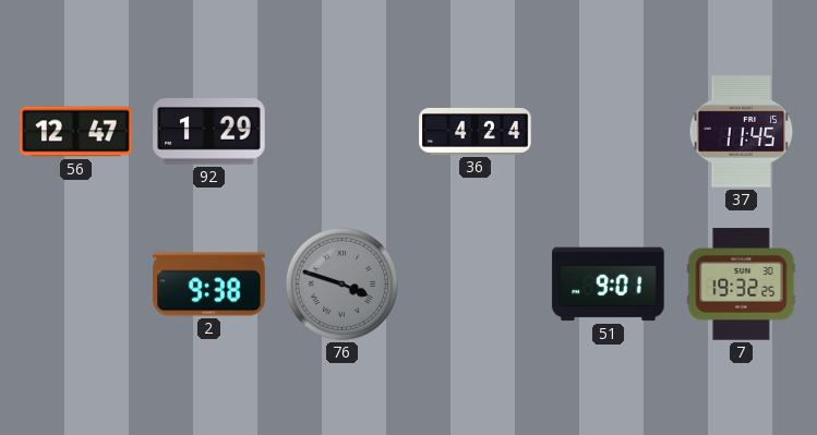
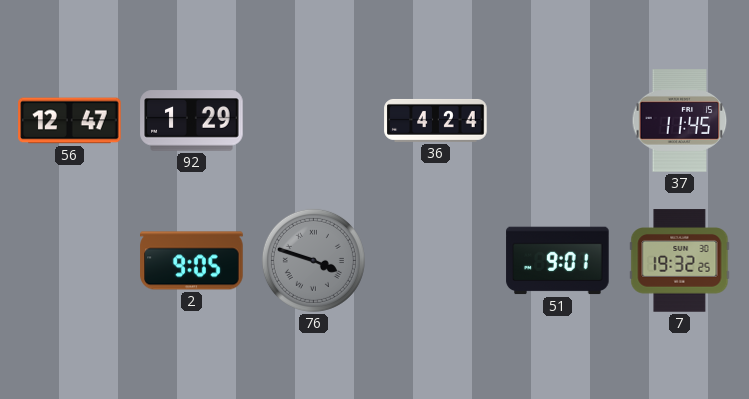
2: 9:38 -> 9:05
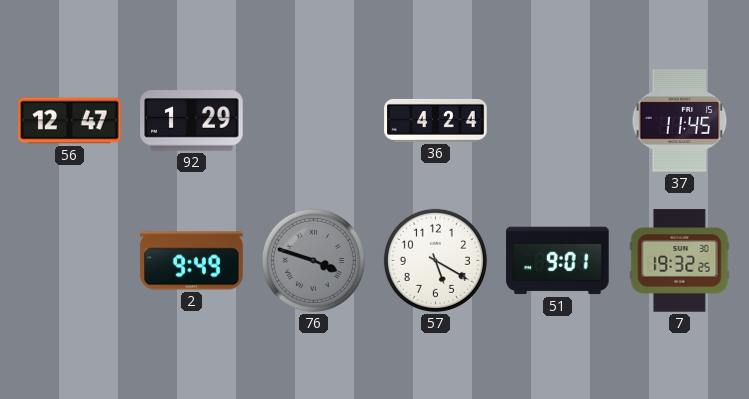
2: 9:05 -> 9:49
57: none -> 5:20
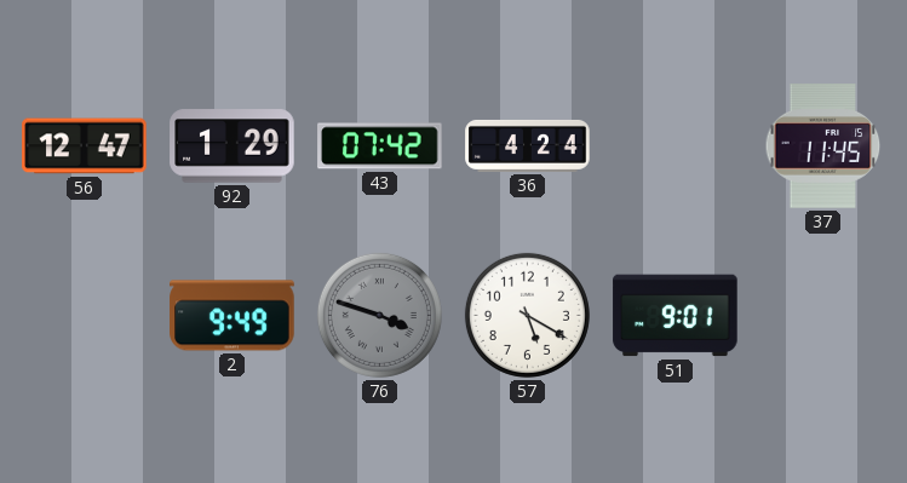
43: none -> 07:42
7: 19:32 -> none
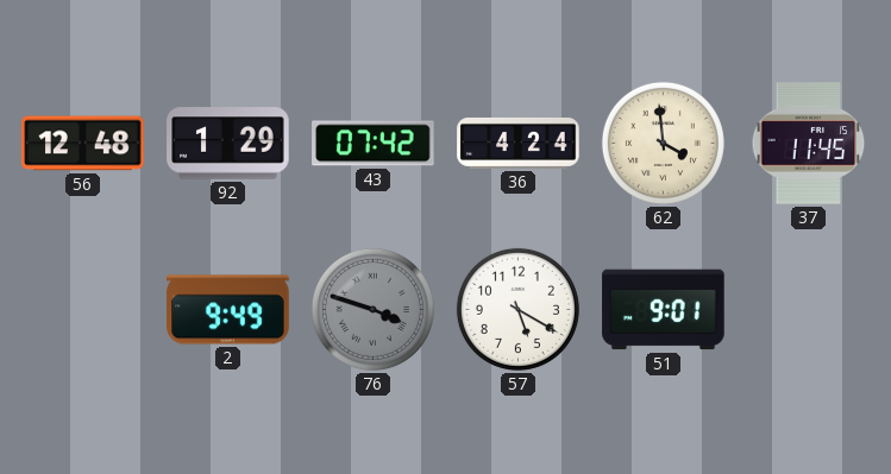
56: 12:47 -> 12:48
62: none -> 3:59
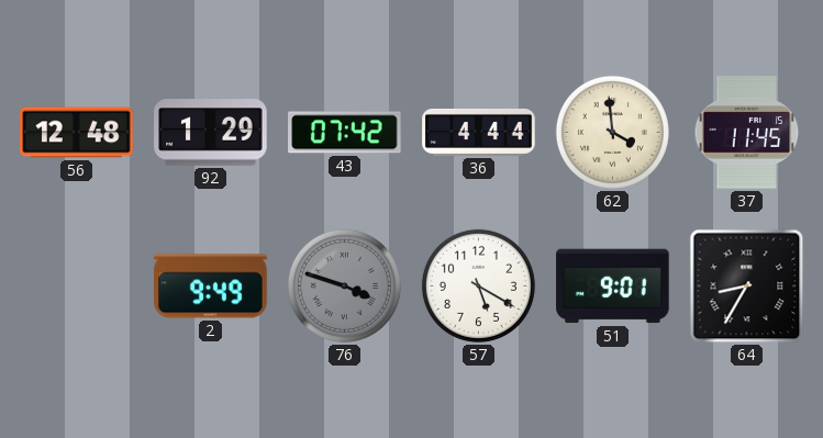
36: 4:24 -> 4:44
64: none -> 8:35
